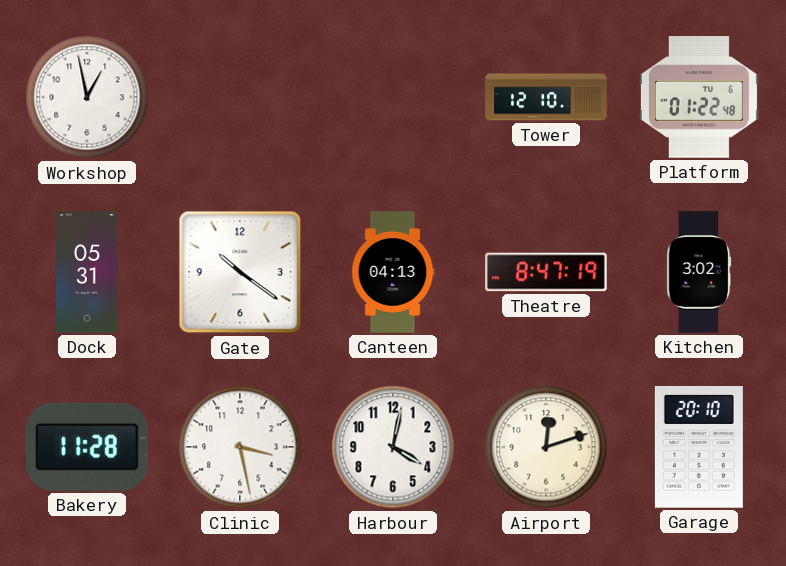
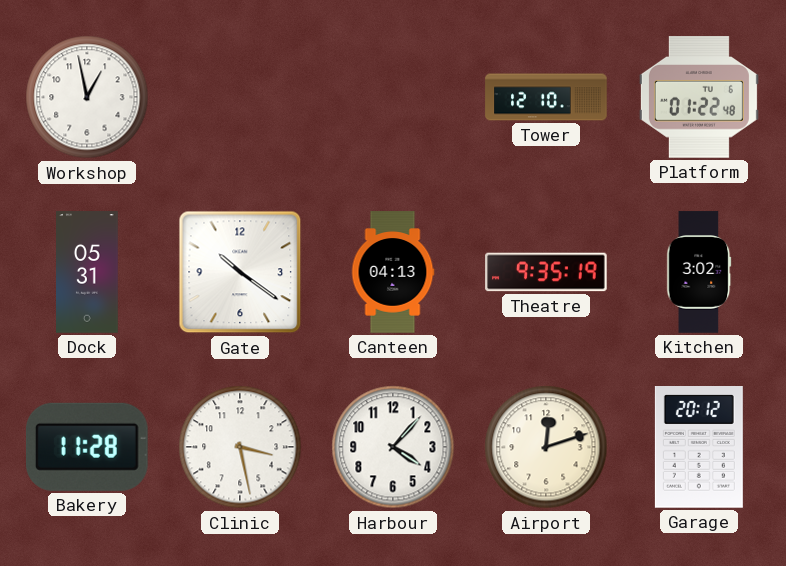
Theatre: 8:47 -> 9:35
Harbour: 4:02 -> 4:07
Garage: 20:10 -> 20:12
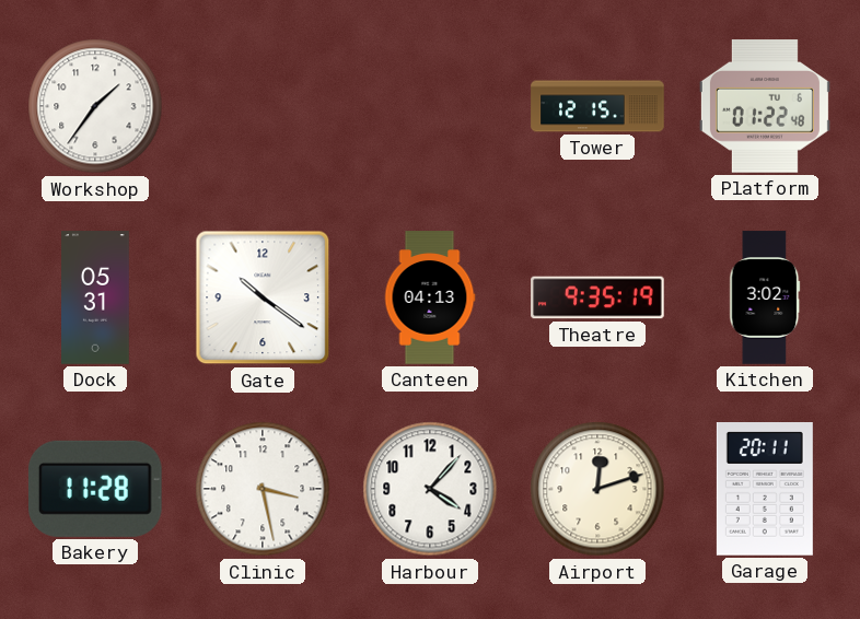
Workshop: 12:58 -> 1:36
Tower: 12:10 -> 12:15
Garage: 20:12 -> 20:11
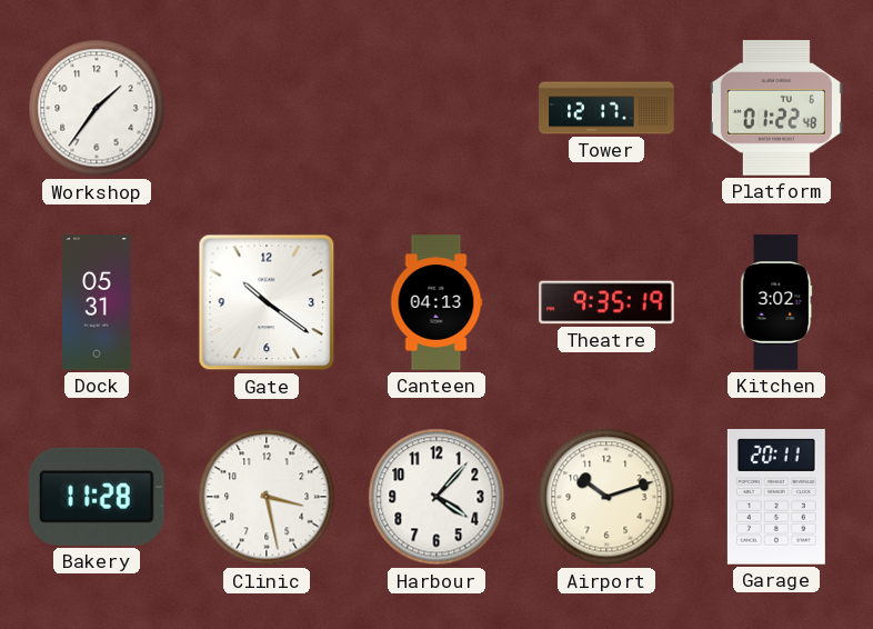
Tower: 12:15 -> 12:17
Airport: 12:12 -> 10:12
